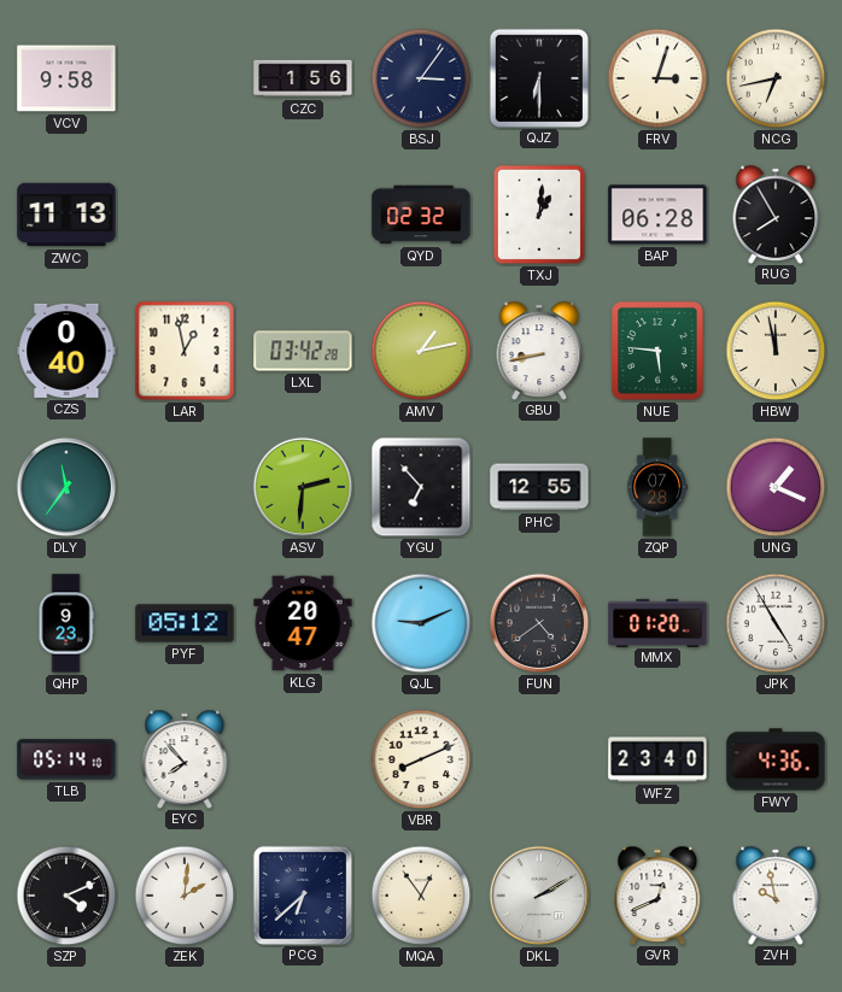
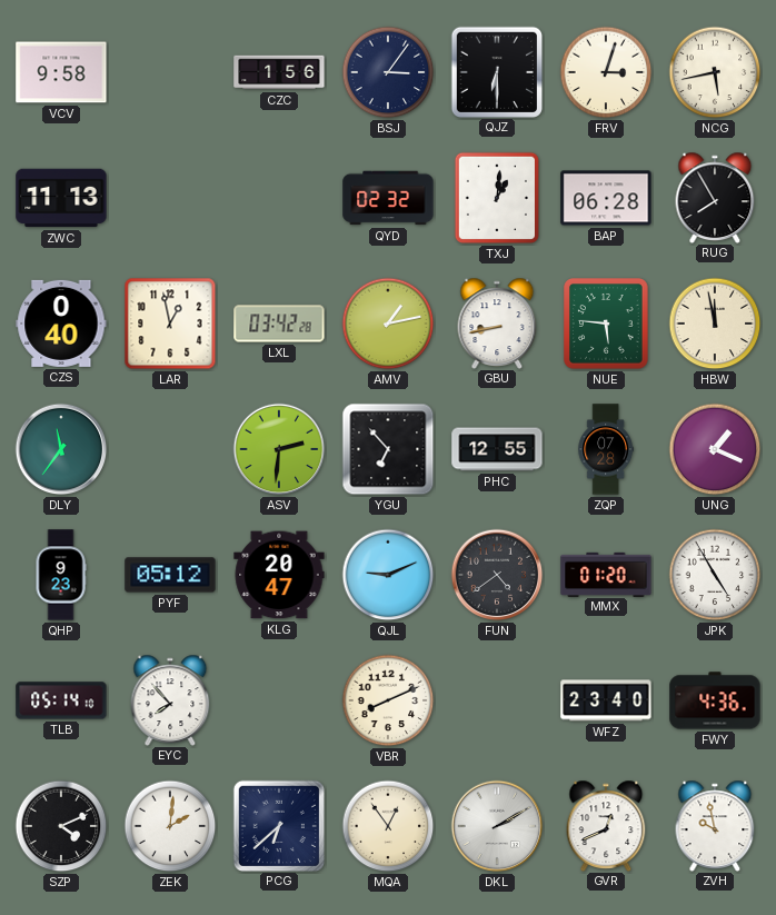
NCG: 6:43 -> 5:43
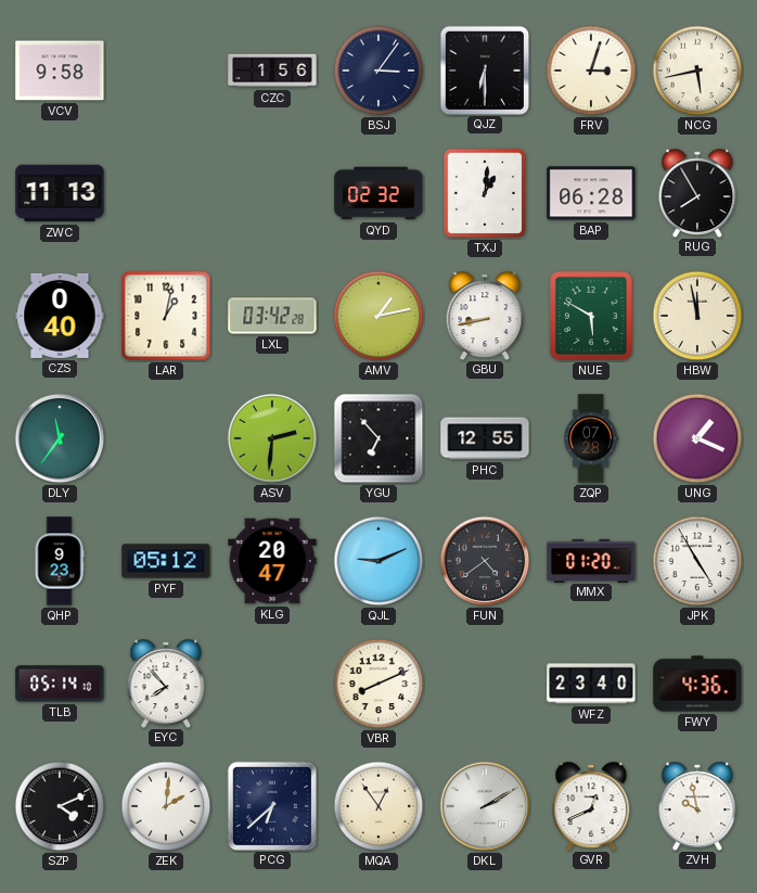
LAR: 12:58 -> 1:02
NUE: 5:46 -> 5:50
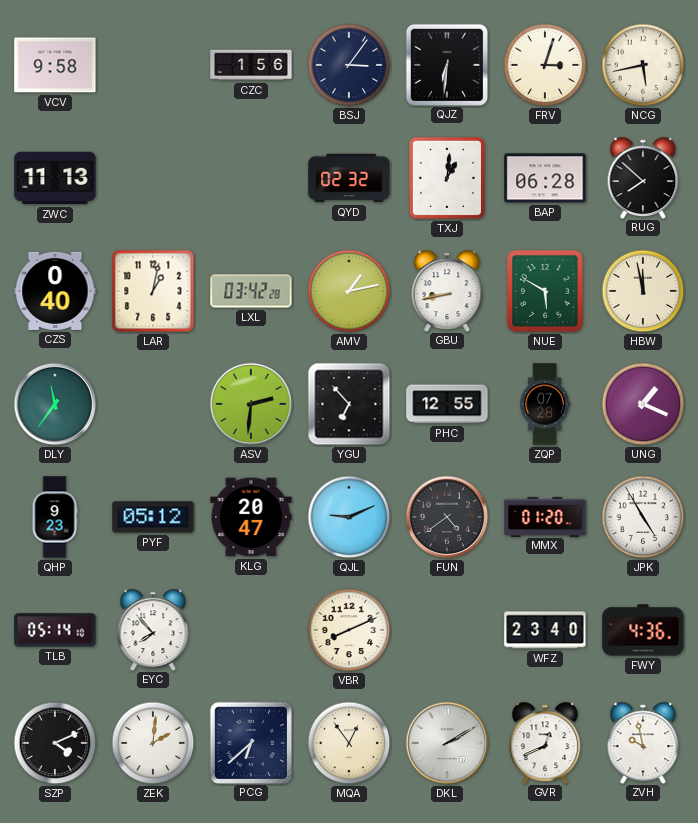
QJZ: 6:30 -> 6:31
RUG: 7:55 -> 7:52
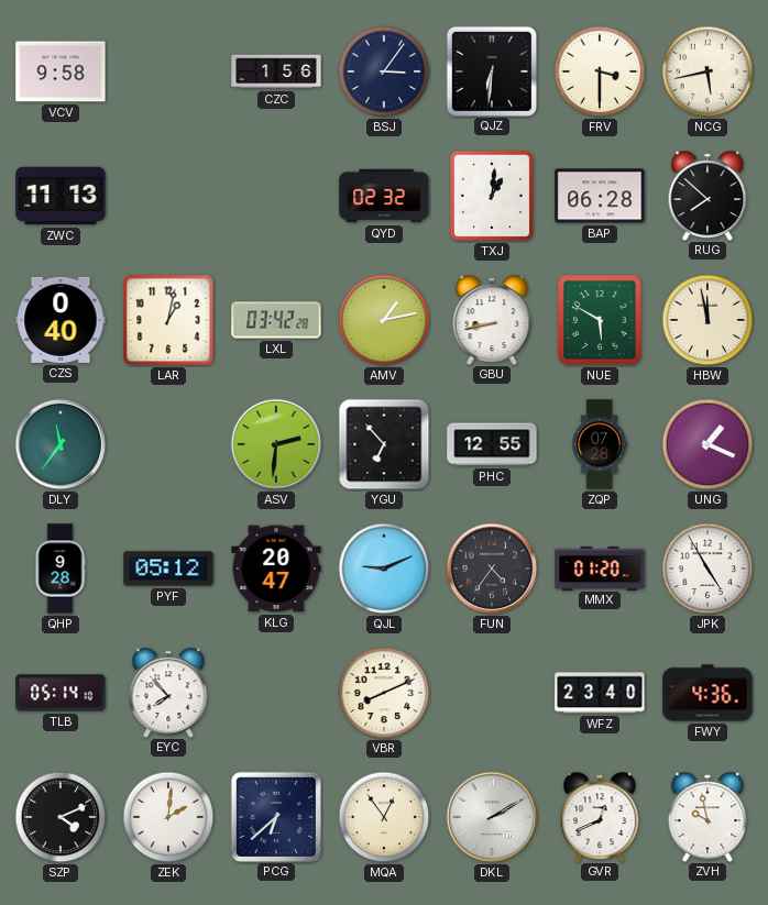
FRV: 3:03 -> 3:30
QHP: 9:23 -> 9:28
FUN: 4:39 -> 4:36
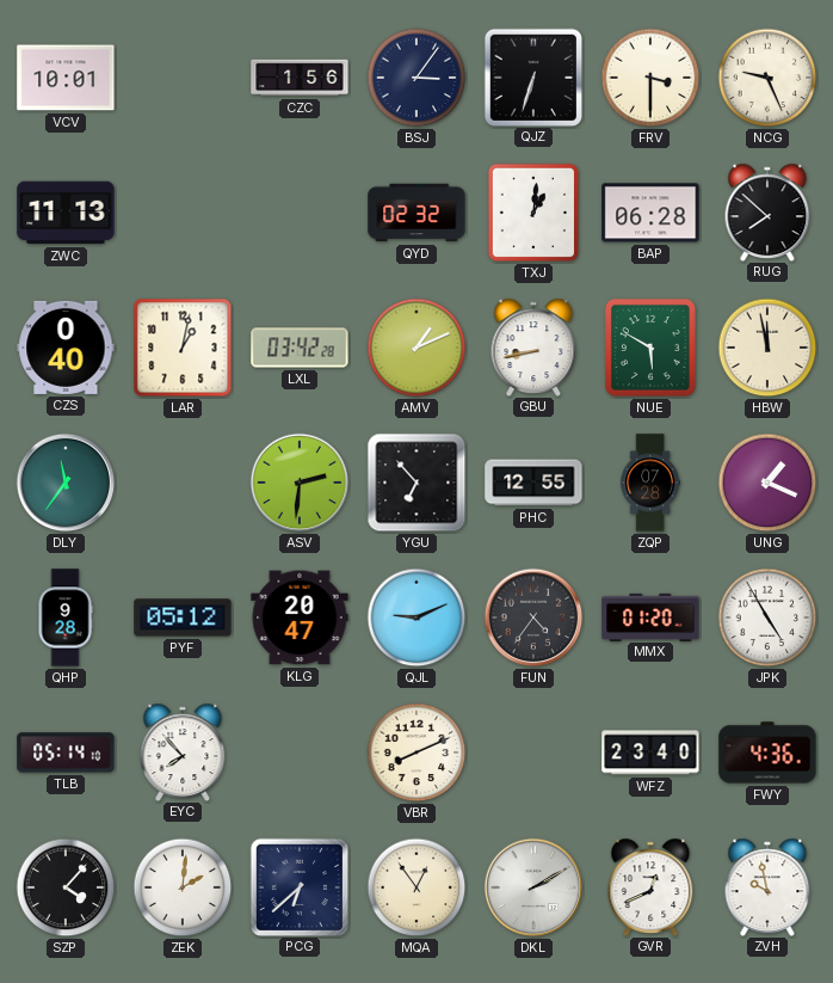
VCV: 9:58 -> 10:01
QJZ: 6:31 -> 6:33
NCG: 5:43 -> 9:26
AMV: 1:13 -> 1:11
SZP: 4:11 -> 4:07
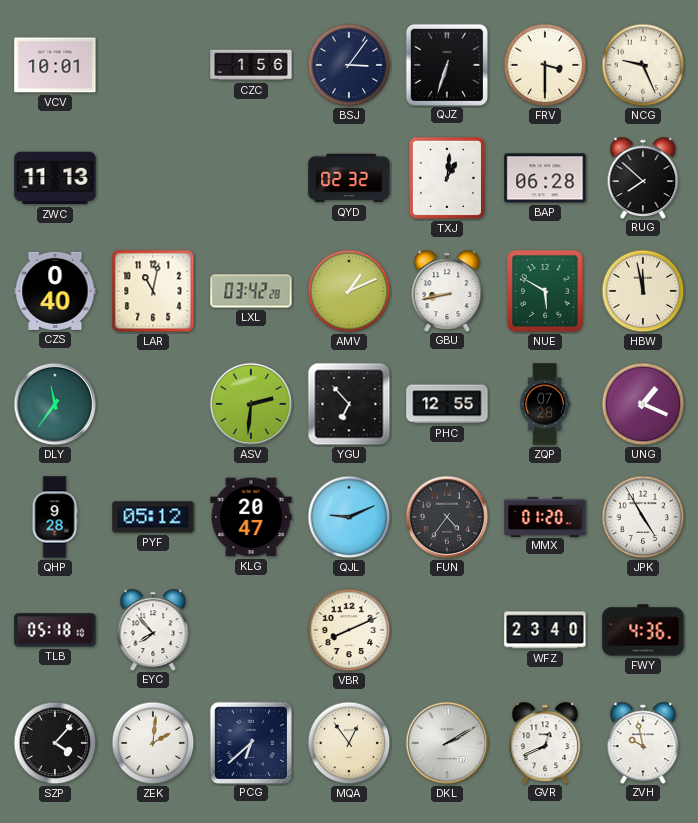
LAR: 1:02 -> 11:02
TLB: 05:14 -> 05:18
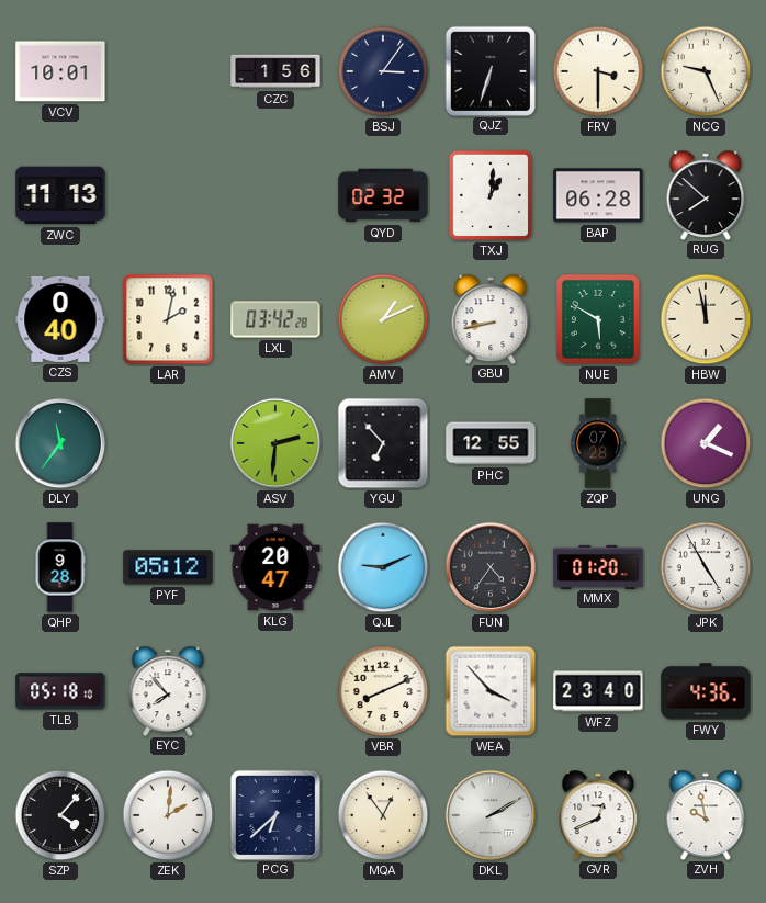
LAR: 11:02 -> 2:02
WEA: none -> 3:53
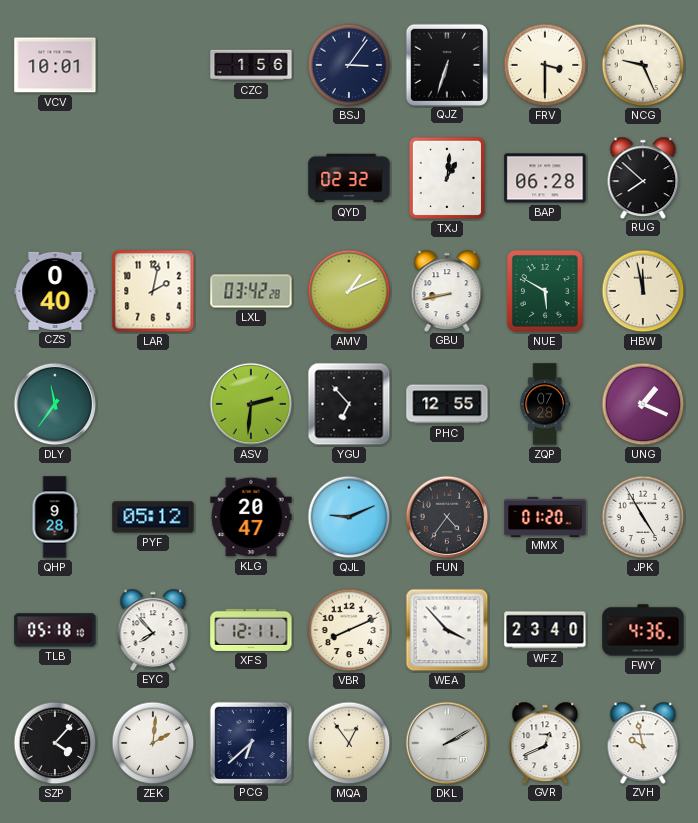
ZWC: 11:13 -> none
XFS: none -> 12:11
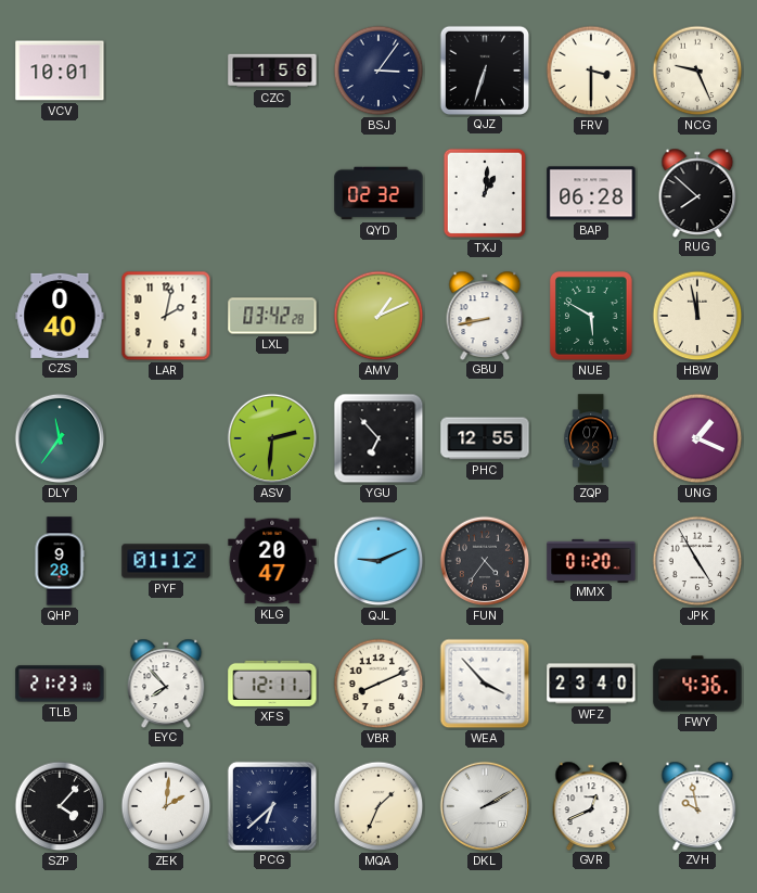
PYF: 05:12 -> 01:12
TLB: 05:18 -> 21:23
MQA: 12:54 -> 1:34
